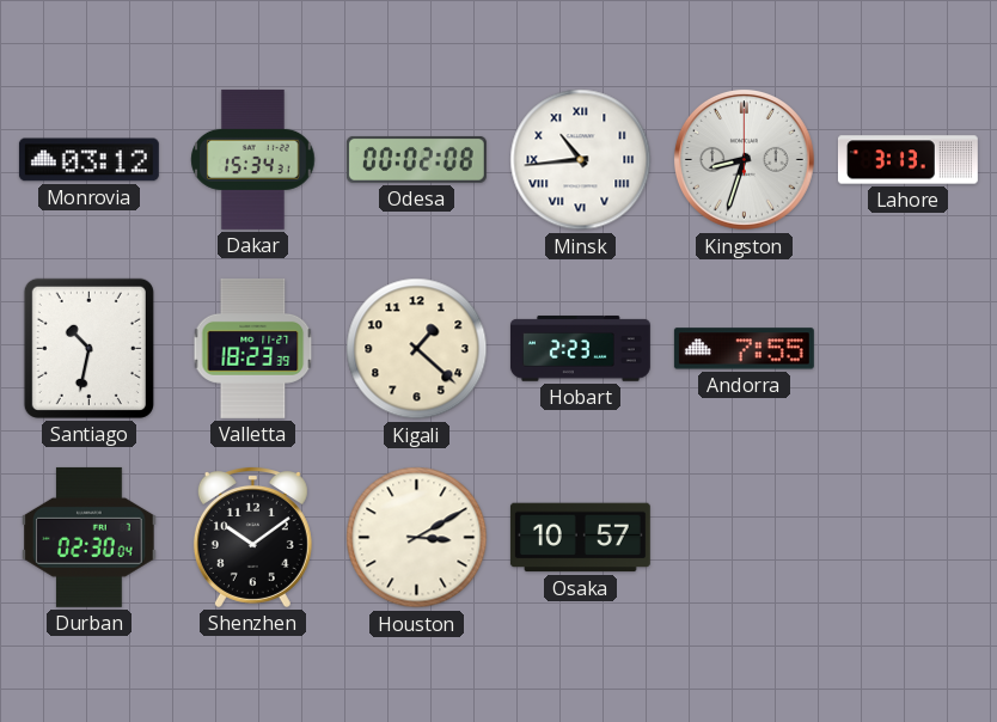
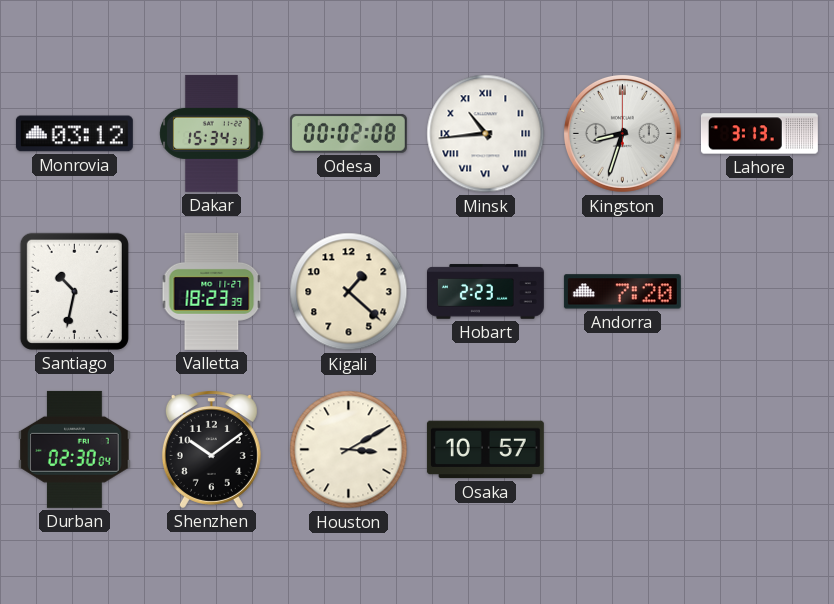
Andorra: 7:55 -> 7:20
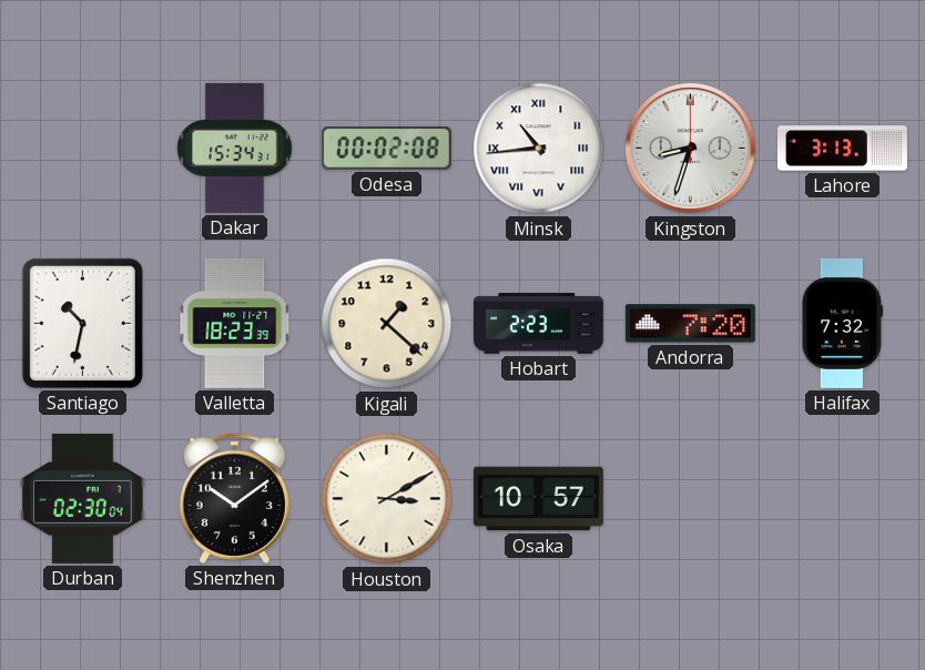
Monrovia: 03:12 -> none
Halifax: none -> 7:32
